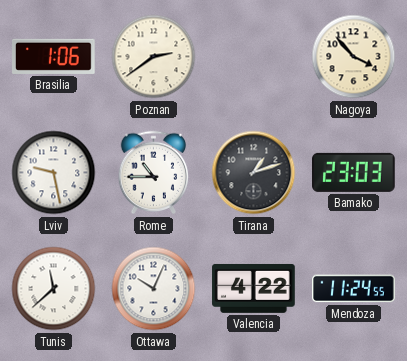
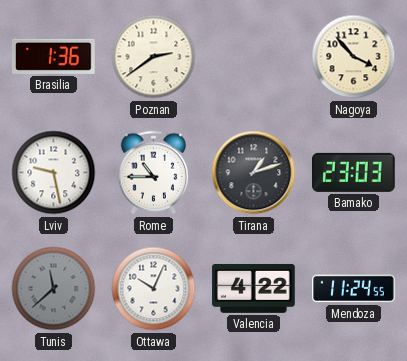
Brasilia: 1:06 -> 1:36
Tunis dial: white -> grey
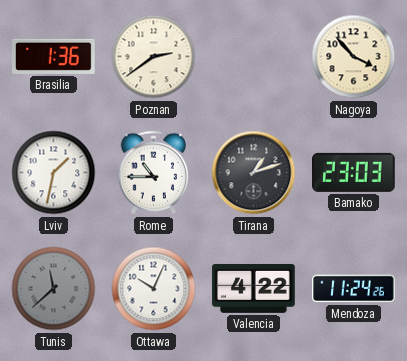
Lviv: 9:28 -> 1:32
Mendoza: 11:24:55 -> 11:24:26
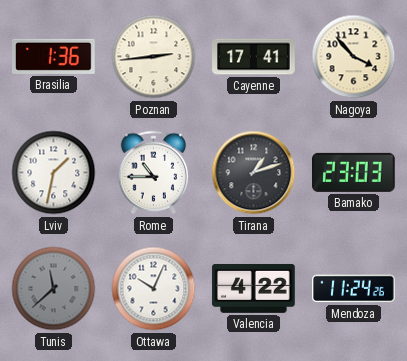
Poznan: 2:39 -> 2:44
Cayenne: none -> 17:41
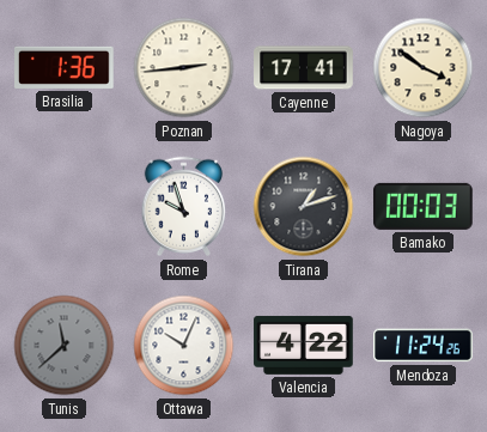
Nagoya: 3:53 -> 3:51
Lviv: 1:32 -> none
Rome: 10:45 -> 9:57
Bamako: 23:03 -> 00:03
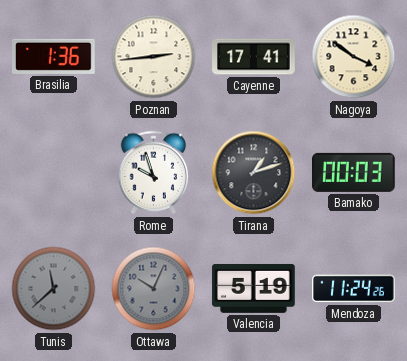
Ottawa dial: white -> grey
Valencia: 4:22 -> 5:19
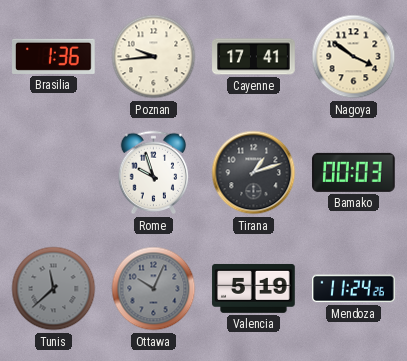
Poznan: 2:44 -> 9:44
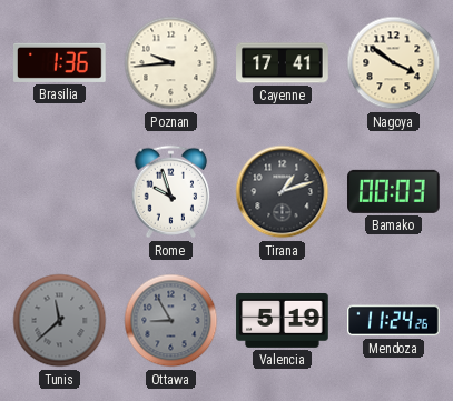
Ottawa: 10:04 -> 8:55
